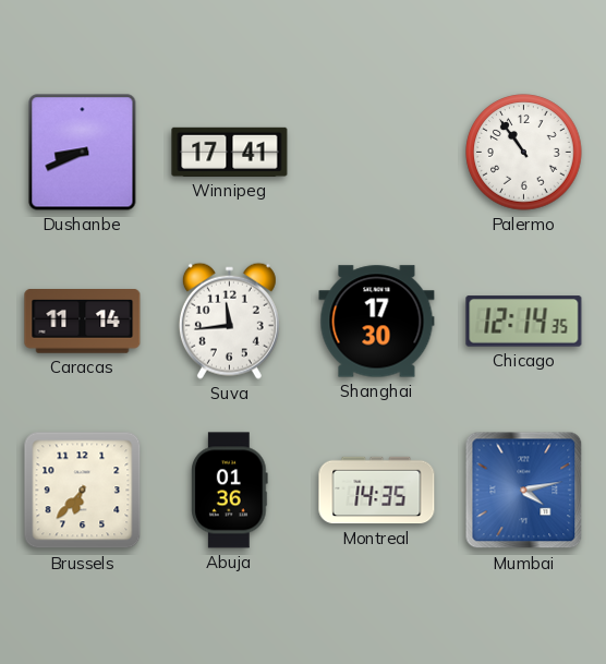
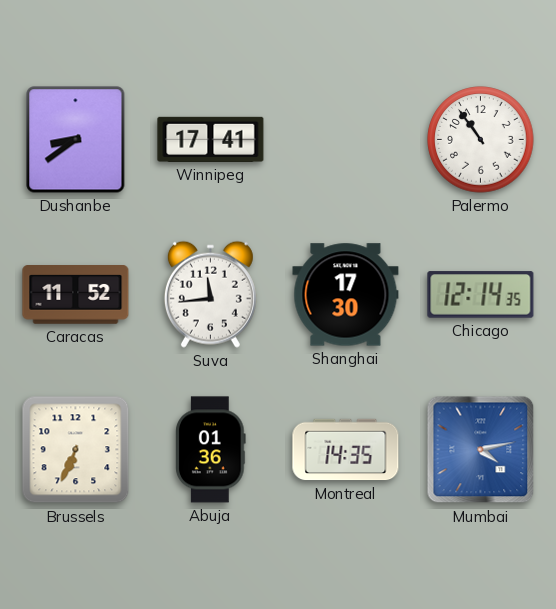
Dushanbe: 8:41 -> 8:39
Caracas: 11:14 -> 11:52
Brussels: 6:37 -> 6:34
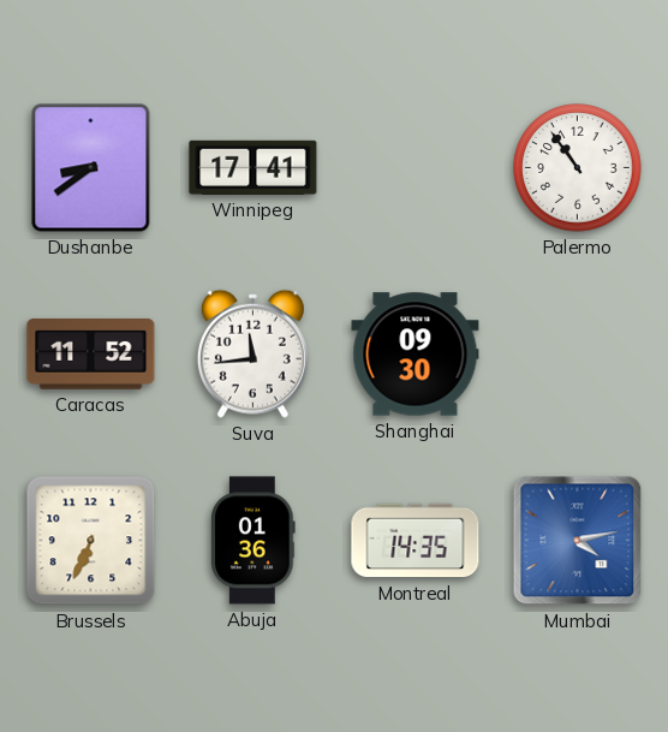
Shanghai: 17:30 -> 09:30
Chicago: 12:14 -> none
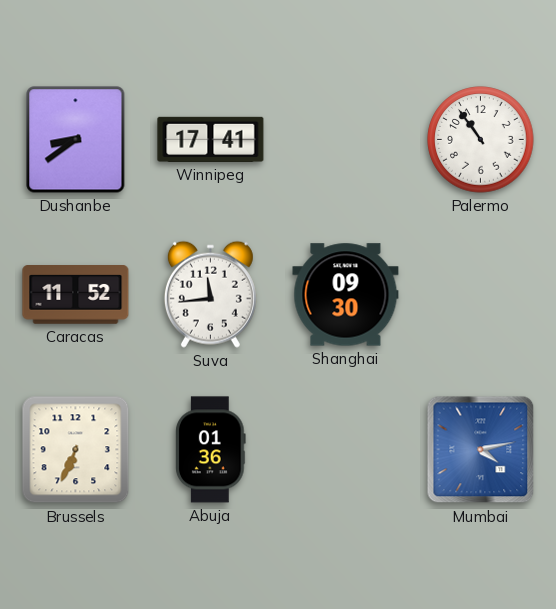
Montreal: 14:35 -> none
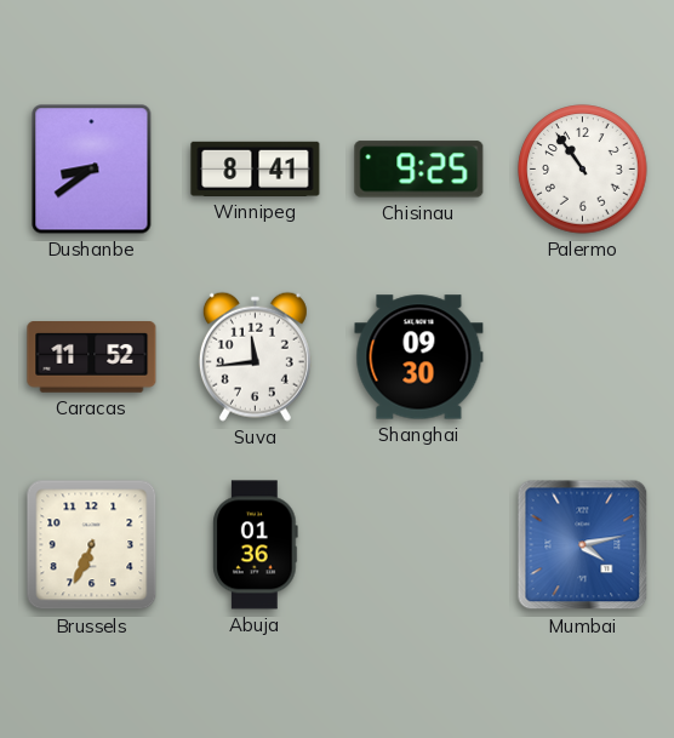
Winnipeg: 17:41 -> 8:41
Chisinau: none -> 9:25
